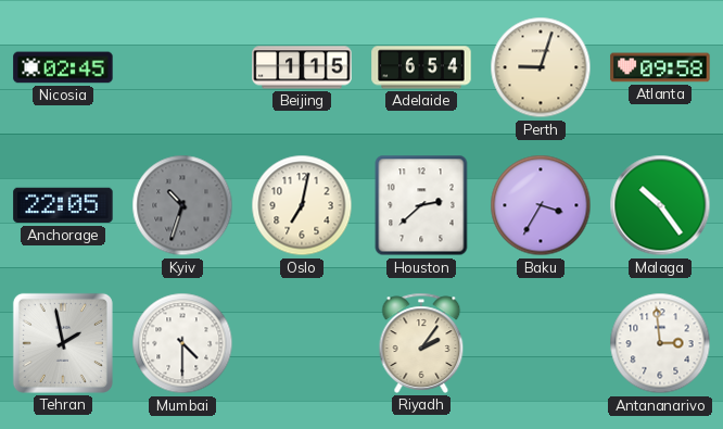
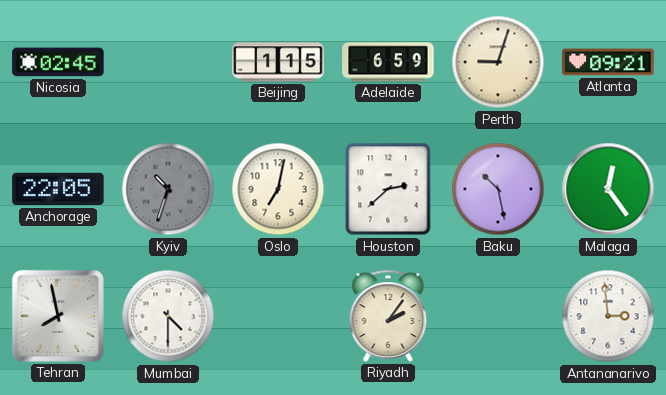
Adelaide: 6:54 -> 6:59
Atlanta: 09:58 -> 09:21
Baku: 3:35 -> 10:28
Malaga: 10:24 -> 12:24
Tehran: 1:58 -> 7:58
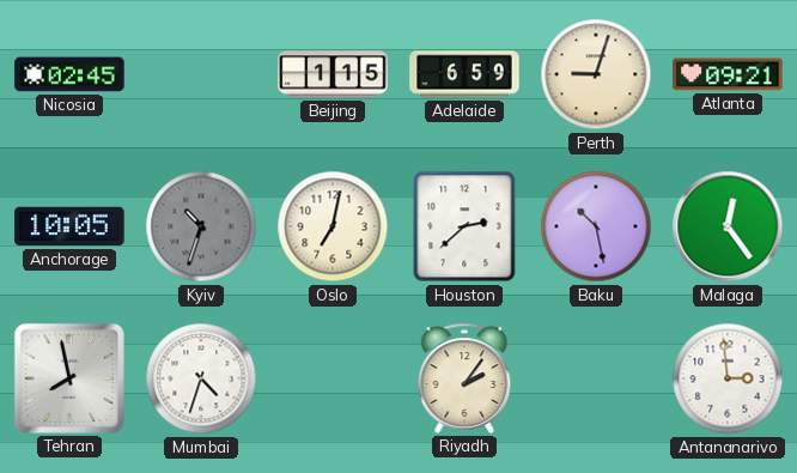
Anchorage: 22:05 -> 10:05
Mumbai: 4:30 -> 4:33
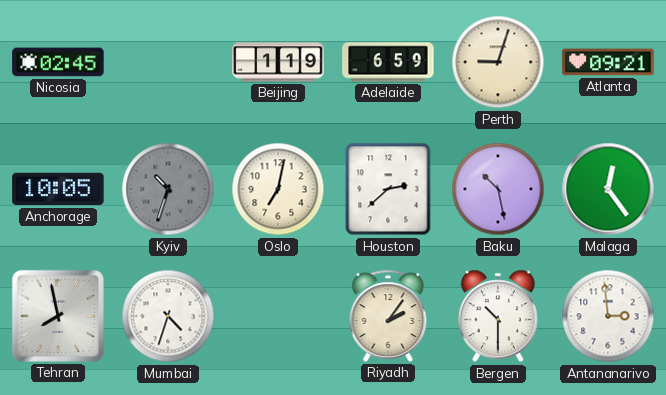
Beijing: 1:15 -> 1:19
Bergen: none -> 10:30
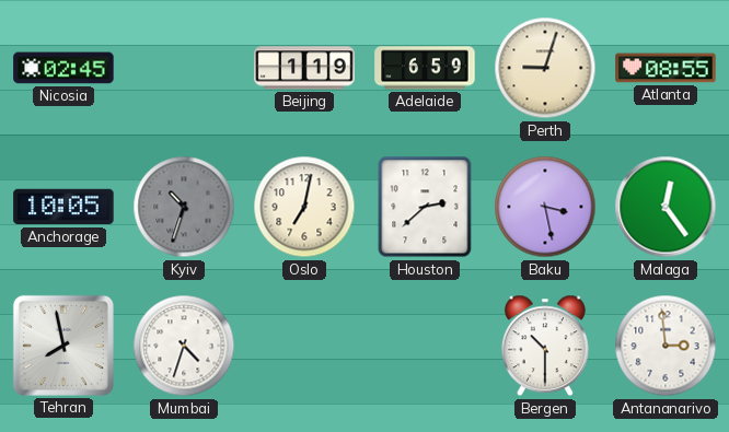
Atlanta: 09:21 -> 08:55
Baku: 10:28 -> 3:28
Riyadh: 2:06 -> none
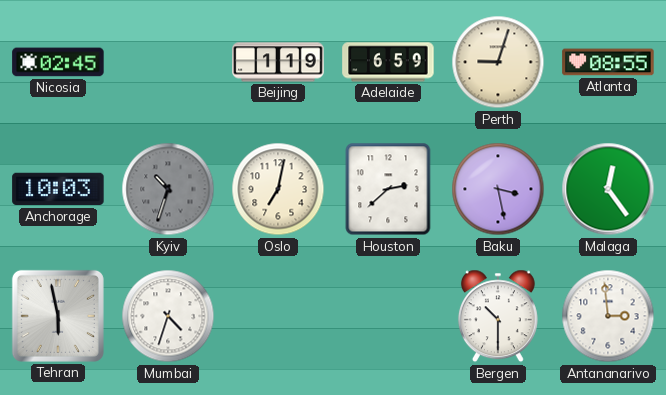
Anchorage: 10:05 -> 10:03
Tehran: 7:58 -> 5:58
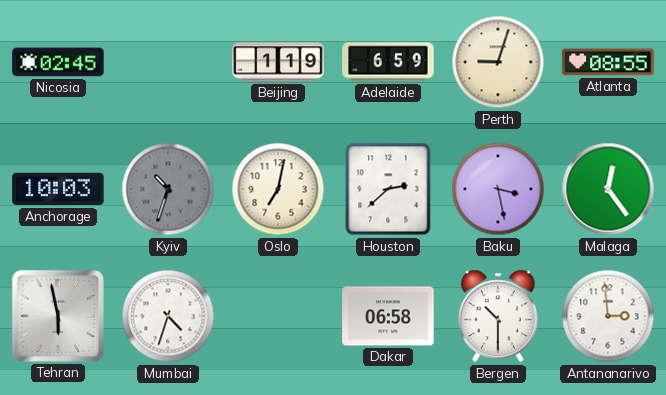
Dakar: none -> 06:58
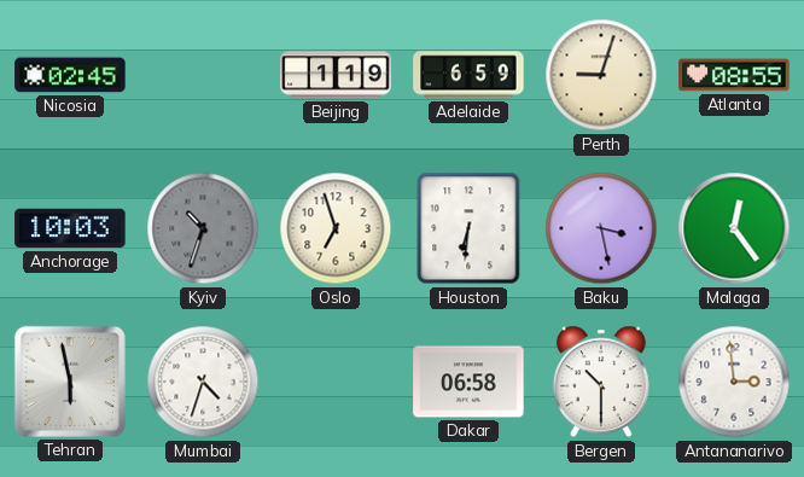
Oslo: 7:02 -> 6:57
Houston: 2:38 -> 6:31
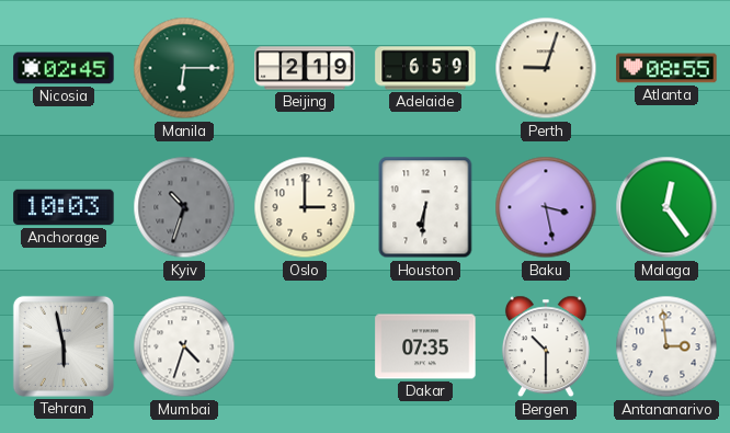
Manila: none -> 6:15
Beijing: 1:19 -> 2:19
Oslo: 6:57 -> 3:00
Dakar: 06:58 -> 07:35
